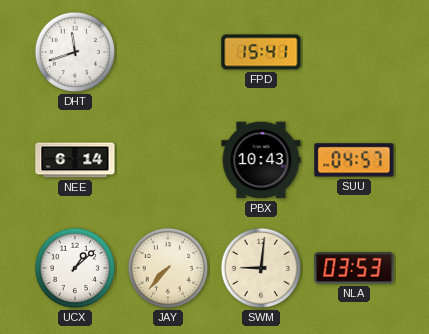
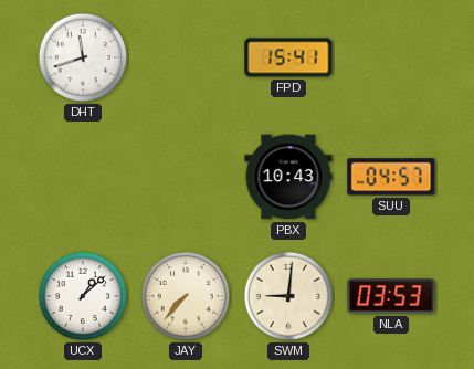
NEE: 6:14 -> none
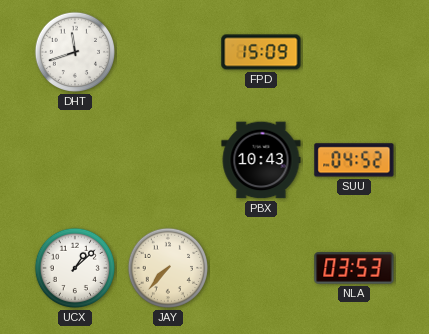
FPD: 15:41 -> 15:09
SUU: 04:57 -> 04:52
SWM: 9:01 -> none
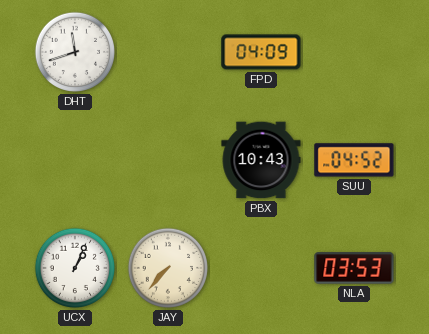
FPD: 15:09 -> 04:09
UCX: 1:08 -> 1:04
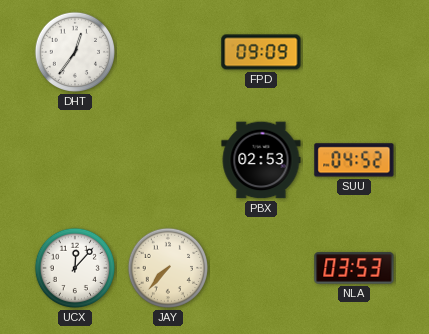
DHT: 11:42 -> 12:36
FPD: 04:09 -> 09:09
PBX: 10:43 -> 02:53
UCX: 1:04 -> 12:07
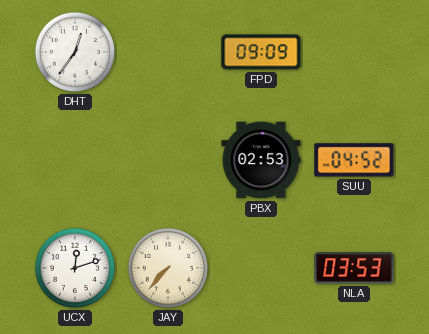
UCX: 12:07 -> 12:12
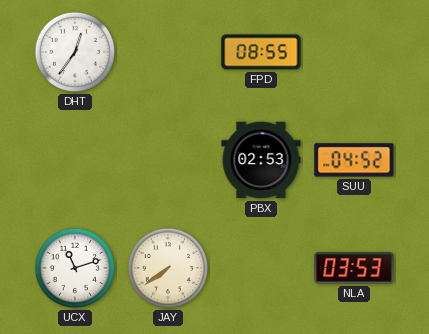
FPD: 09:09 -> 08:55
UCX: 12:12 -> 11:12
JAY: 7:37 -> 7:39
